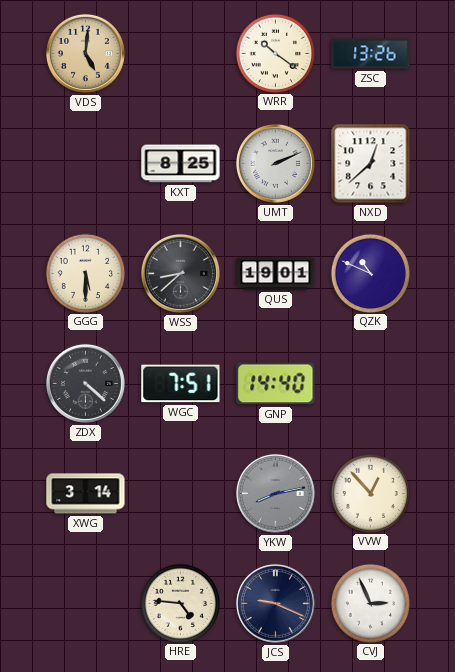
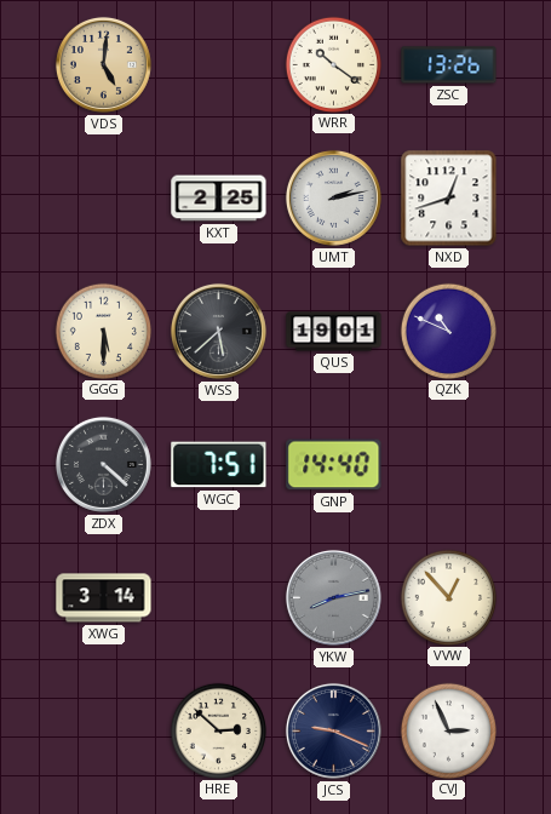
KXT: 8:25 -> 2:25
UMT: 2:11 -> 2:13
NXD: 12:38 -> 12:42
WSS: 8:38 -> 5:38
HRE: 4:46 -> 2:52
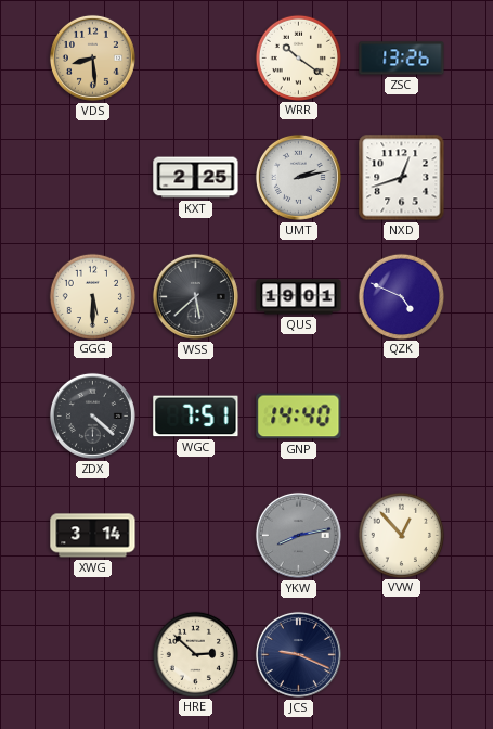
VDS: 5:01 -> 8:29
QZK: 10:49 -> 4:49
CVJ: 2:56 -> none
